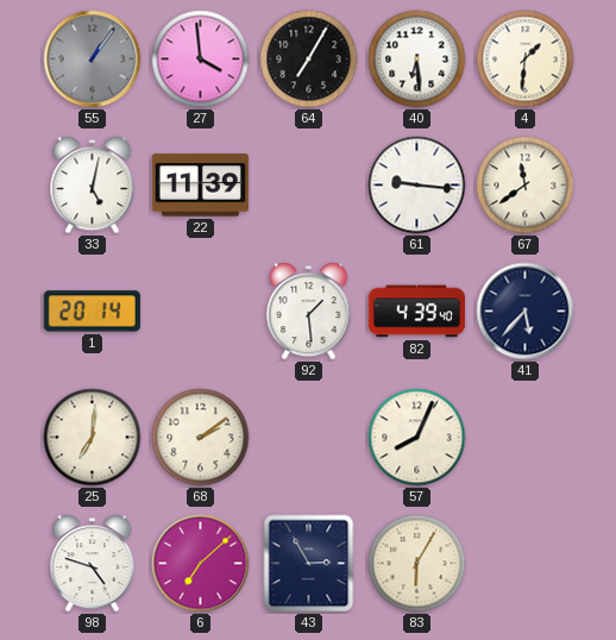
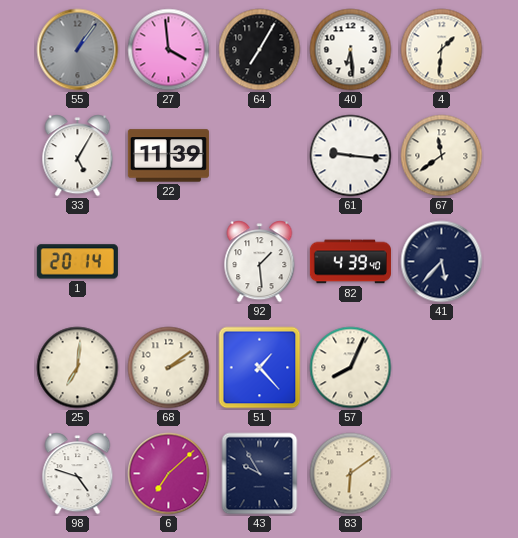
33: 5:02 -> 5:05
51: none -> 1:23
43: 2:55 -> 9:55
83: 6:05 -> 6:09
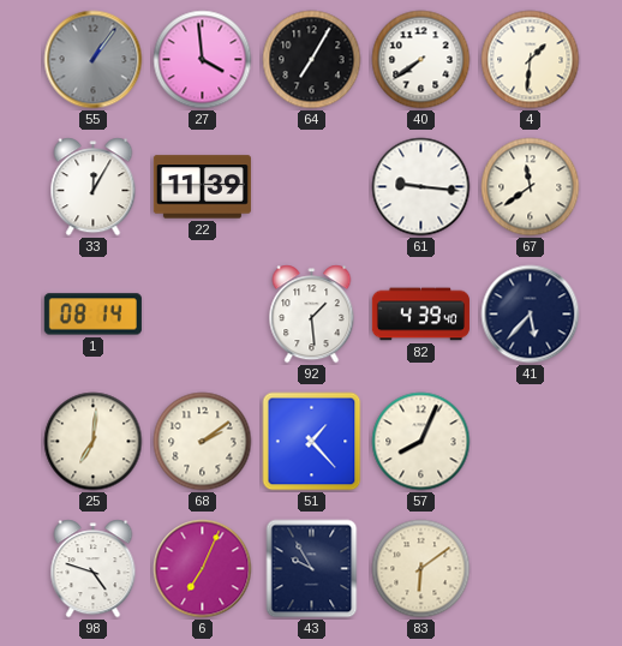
40: 6:29 -> 7:39
33: 5:05 -> 12:05
1: 20:14 -> 08:14
6: 7:08 -> 7:04
